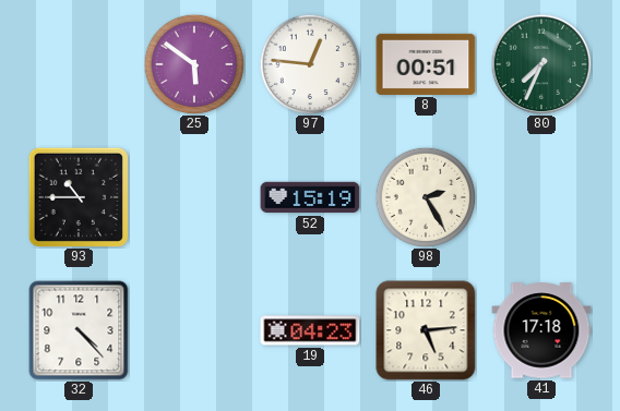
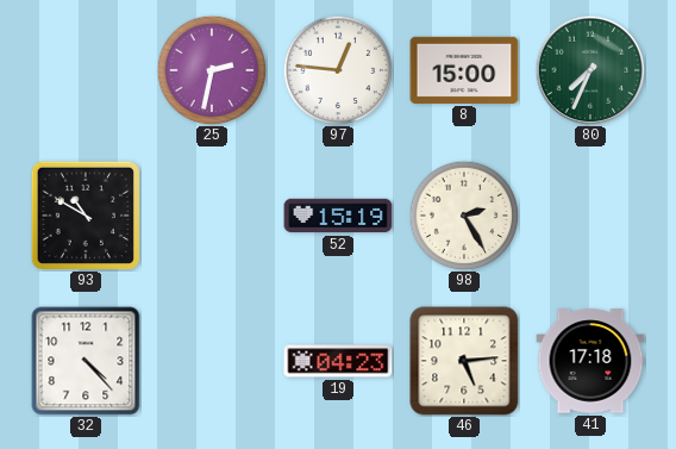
25: 5:51 -> 2:32
8: 00:51 -> 15:00
93: 10:45 -> 10:50
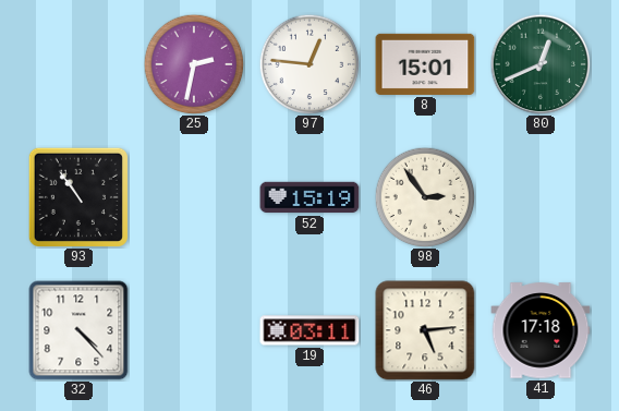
8: 15:00 -> 15:01
80: 7:34 -> 12:41
93: 10:50 -> 10:54
98: 2:25 -> 2:54
19: 04:23 -> 03:11
